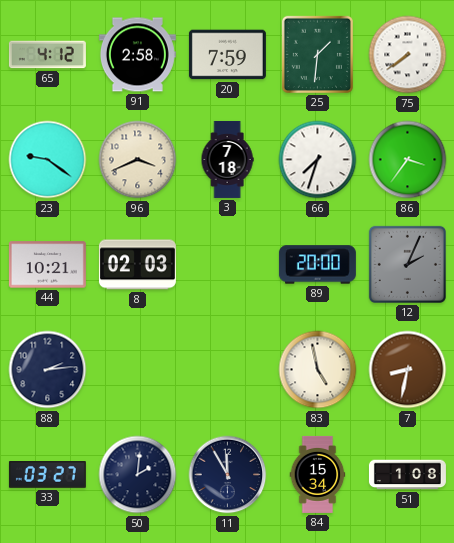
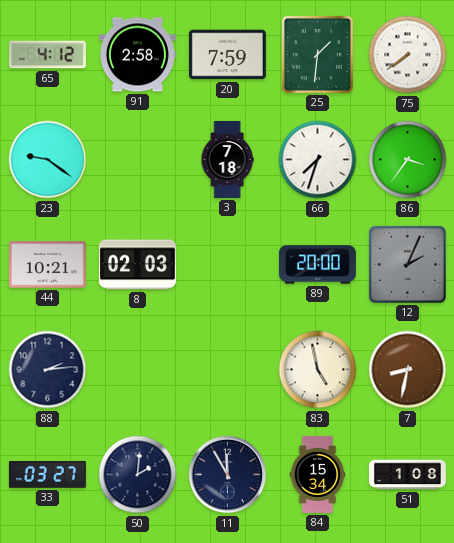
96: 3:41 -> none
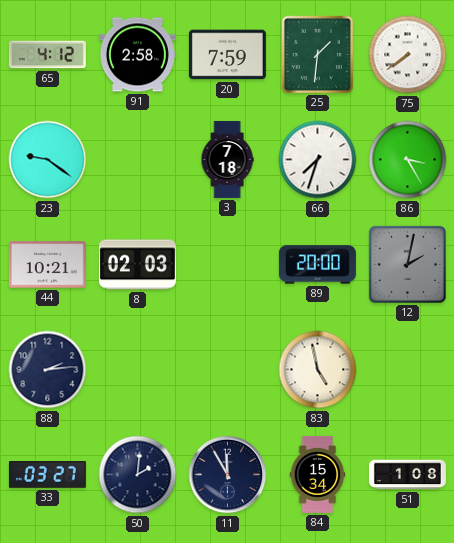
86: 3:36 -> 3:25
12: 2:04 -> 2:02
7: 8:32 -> none
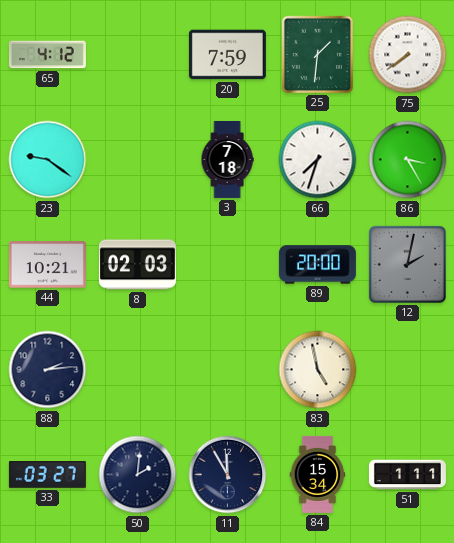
91: 2:58 -> none
51: 1:08 -> 1:11
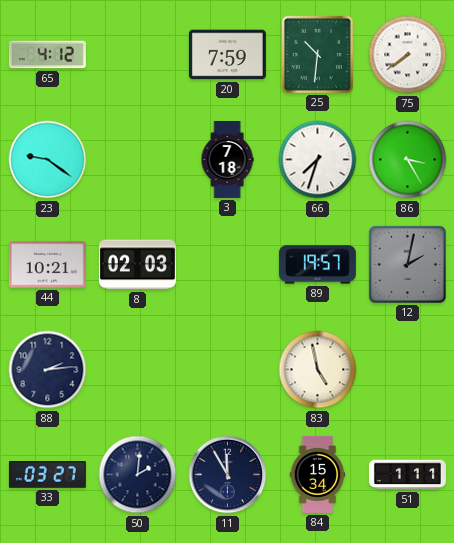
25: 1:31 -> 10:31
89: 20:00 -> 19:57
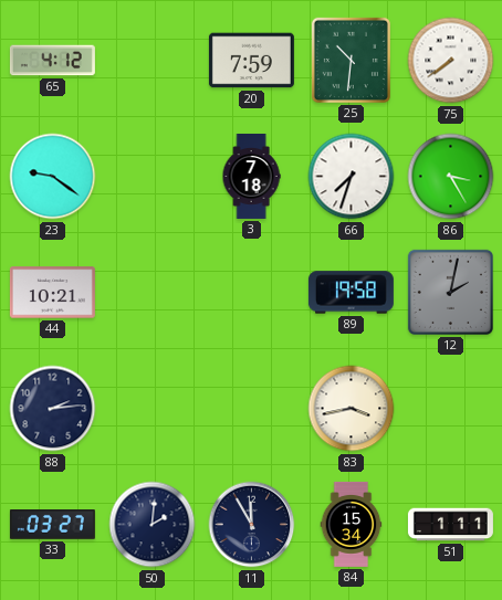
8: 02:03 -> none
89: 19:57 -> 19:58
83: 4:58 -> 3:43
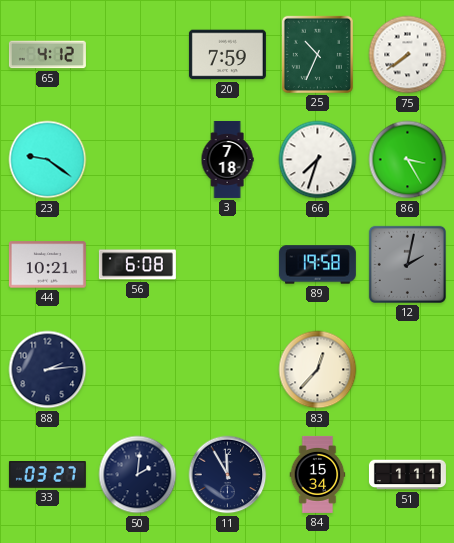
25: 10:31 -> 10:34
56: none -> 6:08
83: 3:43 -> 12:37
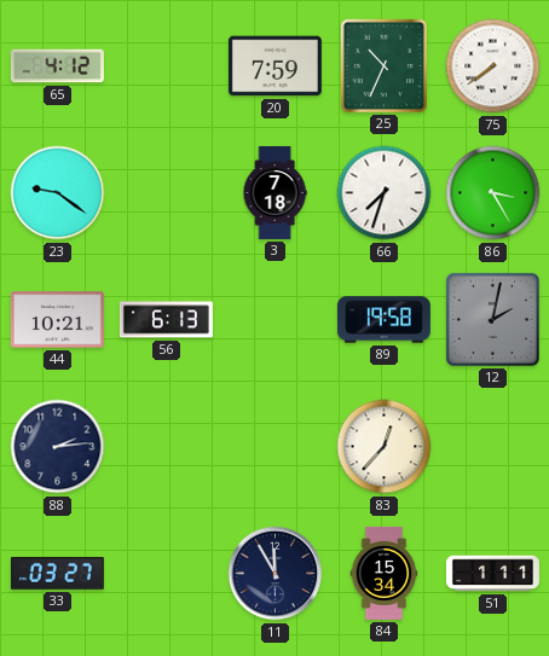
56: 6:08 -> 6:13
50: 2:01 -> none
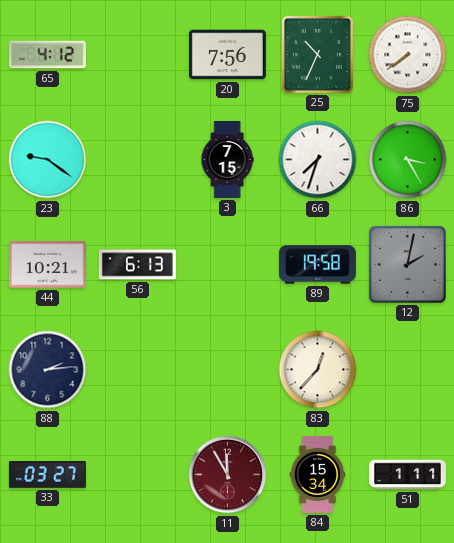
20: 7:59 -> 7:56
3: 7:18 -> 7:15
11 dial: navy -> burgundy
